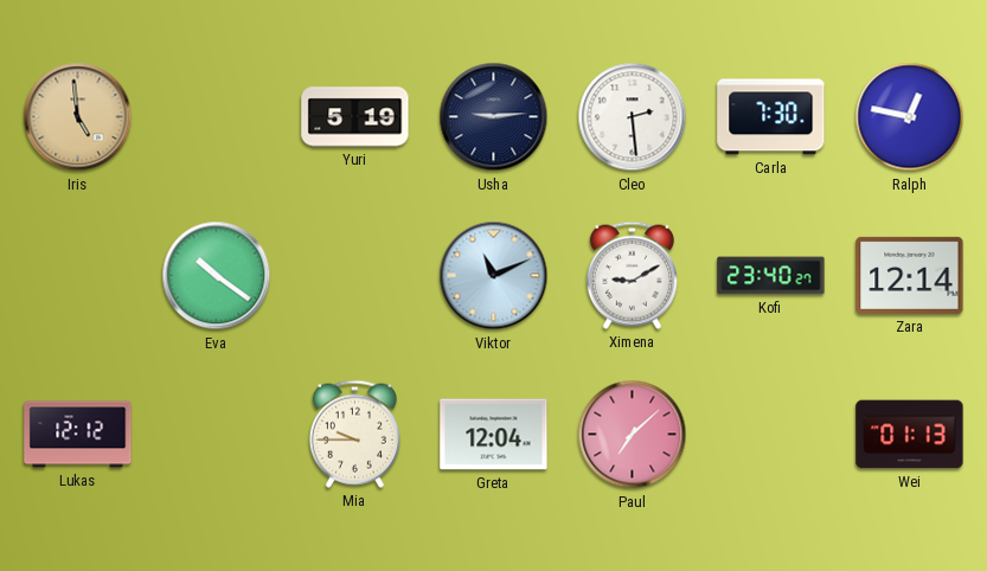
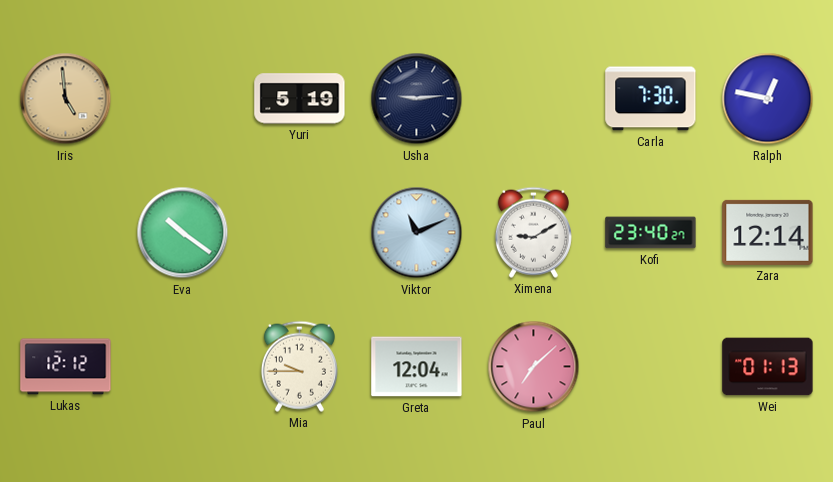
Cleo: 2:29 -> none
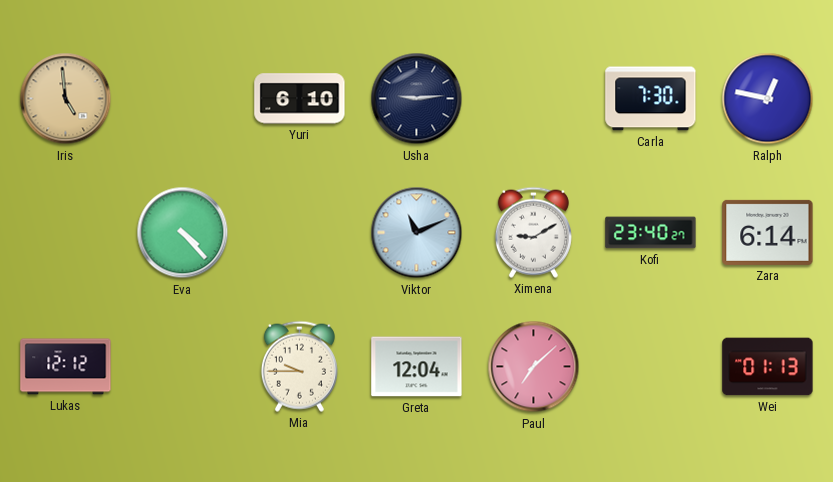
Yuri: 5:19 -> 6:10
Eva: 10:21 -> 4:23
Zara: 12:14 -> 6:14
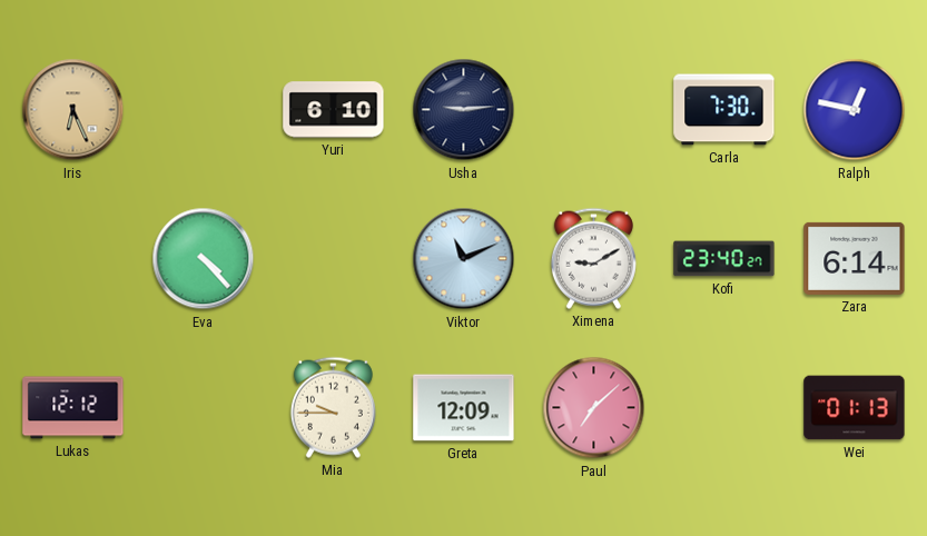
Iris: 4:59 -> 6:26
Greta: 12:04 -> 12:09
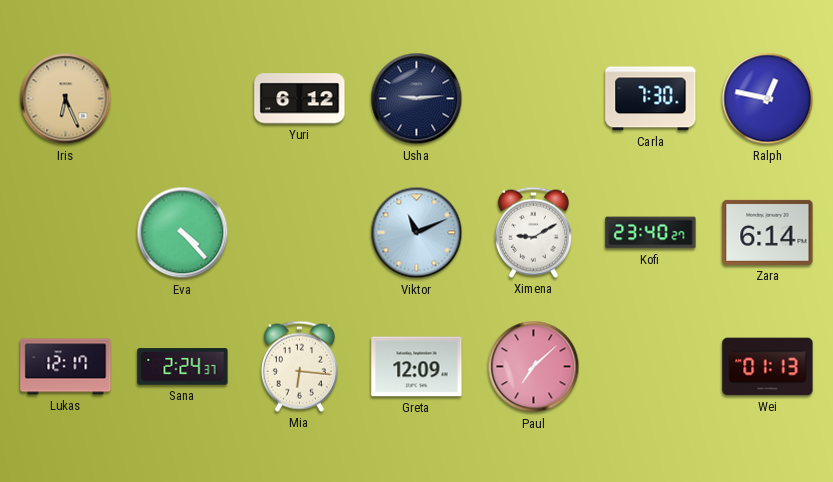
Yuri: 6:10 -> 6:12
Lukas: 12:12 -> 12:17
Sana: none -> 2:24
Mia: 9:45 -> 6:16
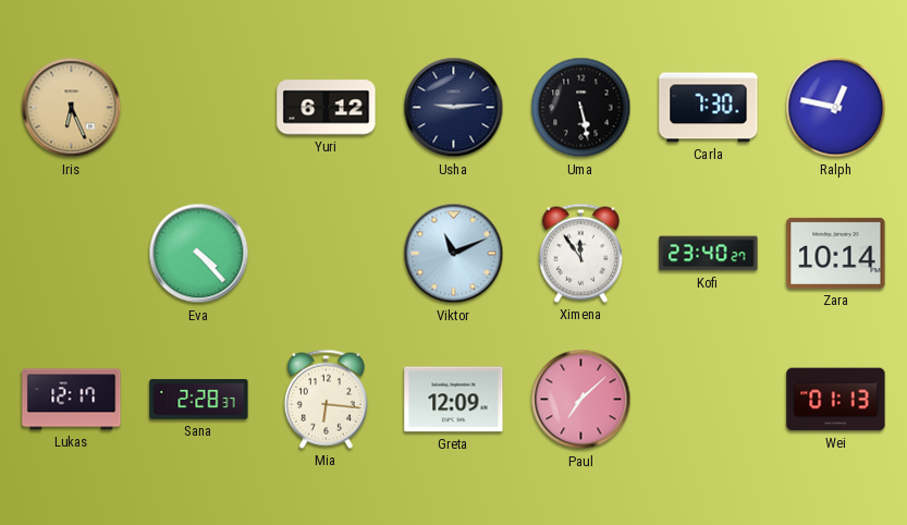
Uma: none -> 5:28
Ximena: 9:10 -> 11:54
Zara: 6:14 -> 10:14
Sana: 2:24 -> 2:28
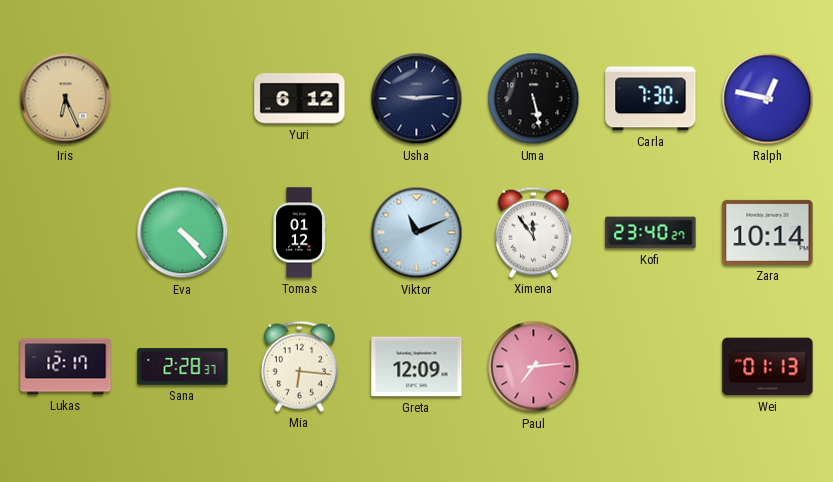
Tomas: none -> 01:12
Paul: 7:08 -> 7:14
